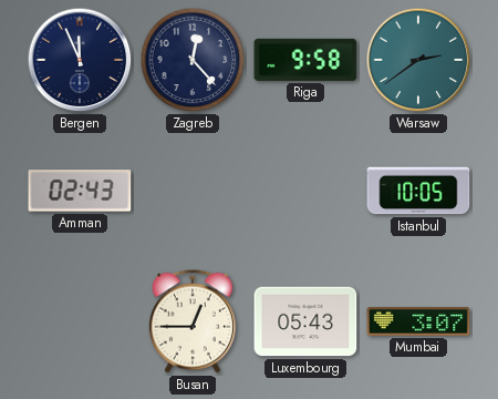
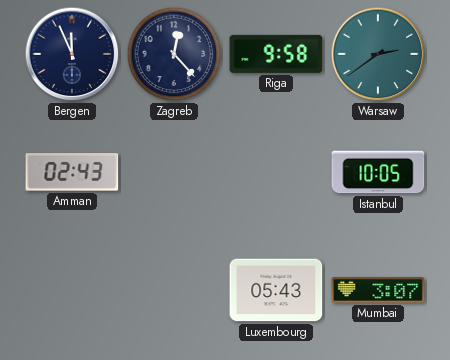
Busan: 12:45 -> none
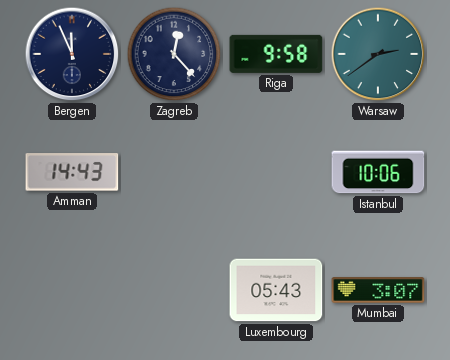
Amman: 02:43 -> 14:43
Istanbul: 10:05 -> 10:06
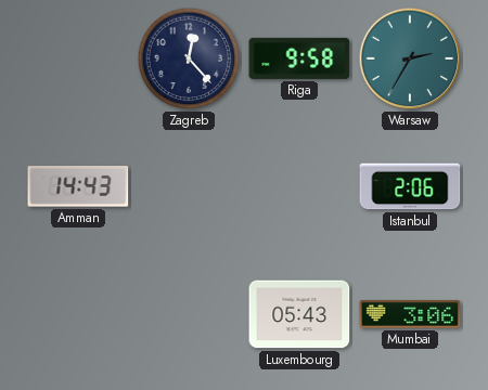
Bergen: 11:56 -> none
Warsaw: 2:39 -> 2:35
Istanbul: 10:06 -> 2:06
Mumbai: 3:07 -> 3:06
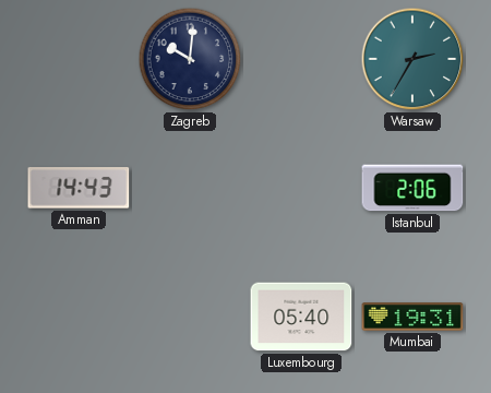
Zagreb: 12:23 -> 10:01
Riga: 9:58 -> none
Luxembourg: 05:43 -> 05:40
Mumbai: 3:06 -> 19:31
